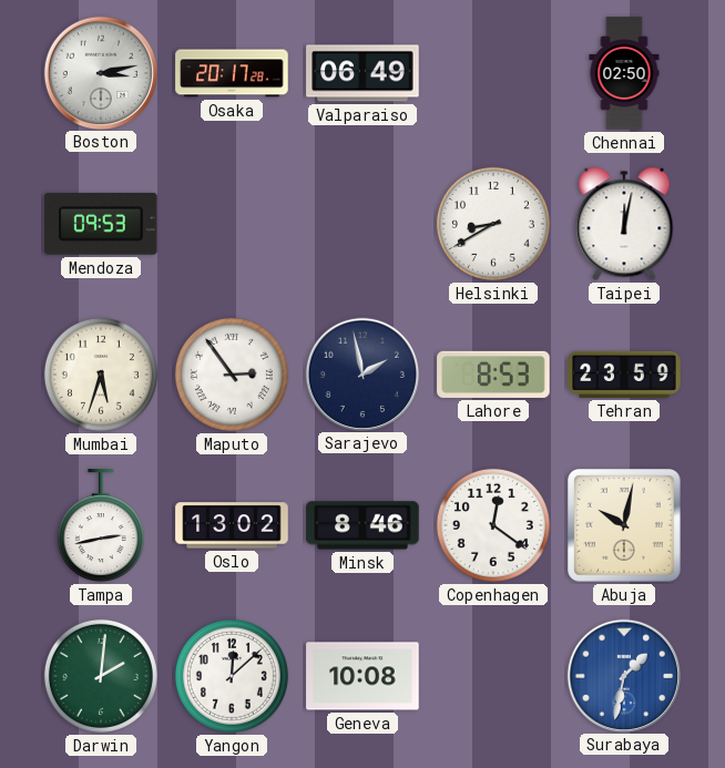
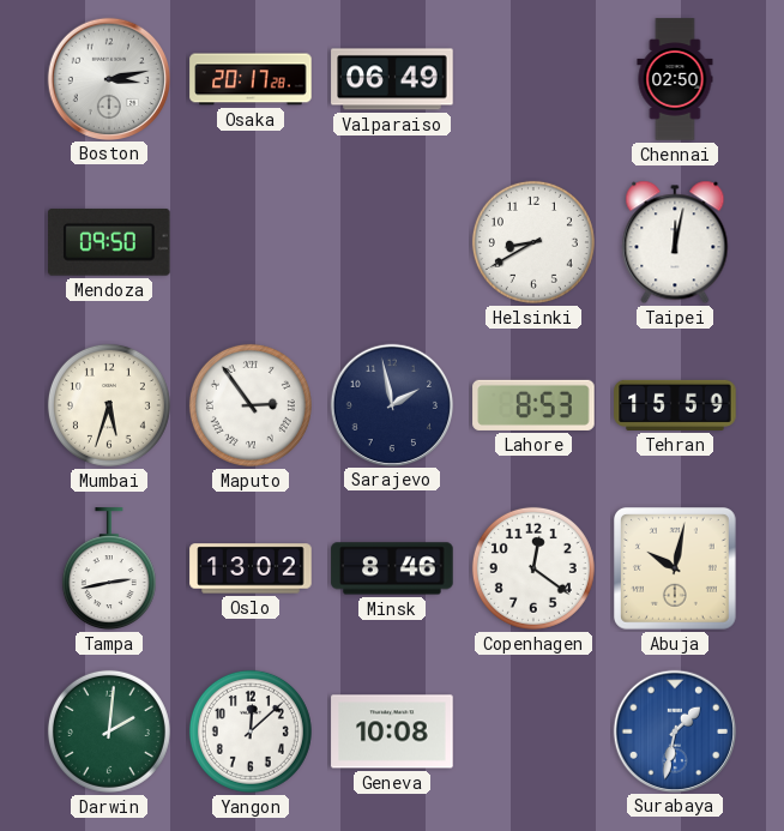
Mendoza: 09:53 -> 09:50
Tehran: 23:59 -> 15:59
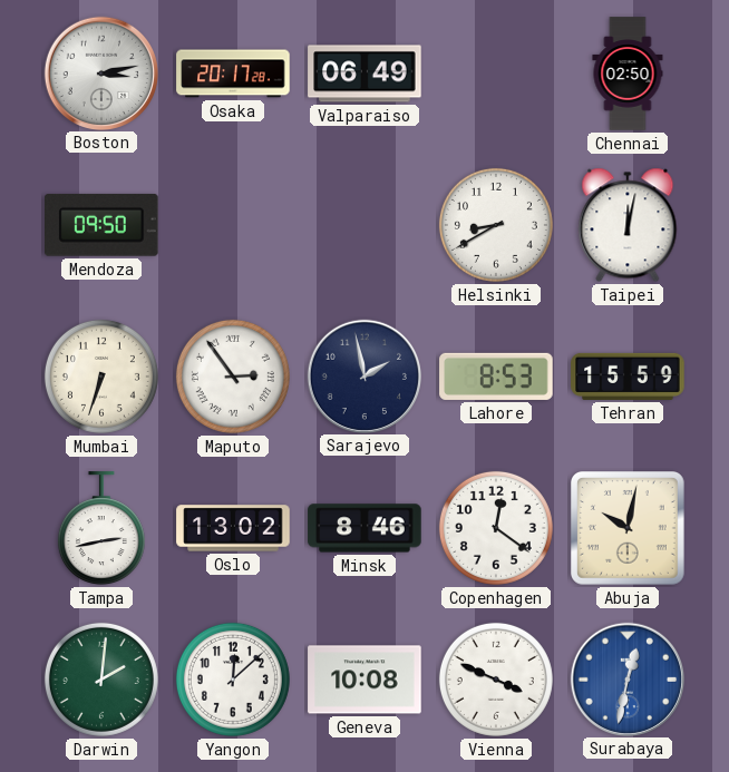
Mumbai: 5:33 -> 6:33
Vienna: none -> 3:49
Surabaya: 1:32 -> 12:32
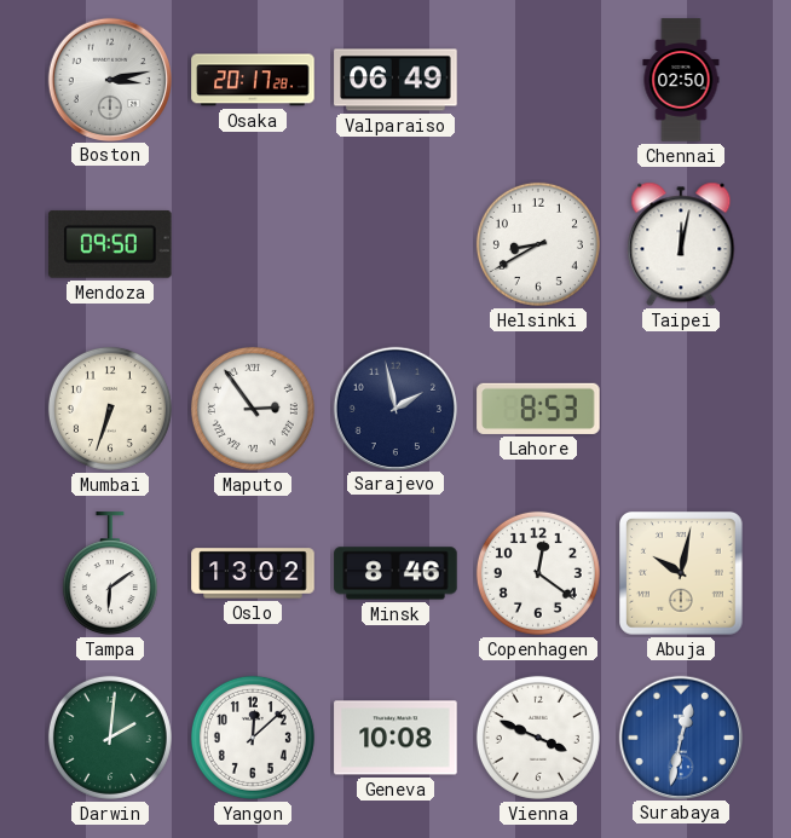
Tehran: 15:59 -> none
Tampa: 2:43 -> 6:09
